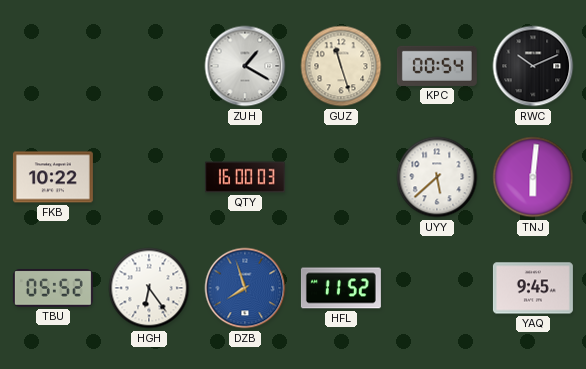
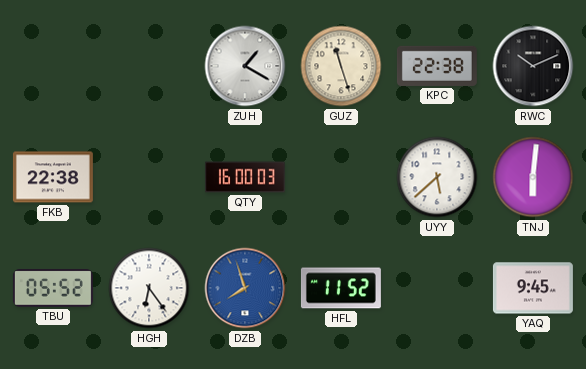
KPC: 00:54 -> 22:38
FKB: 10:22 -> 22:38
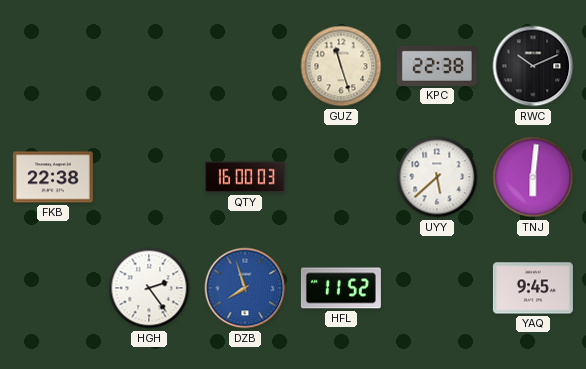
ZUH: 1:20 -> none
TBU: 05:52 -> none
HGH: 6:24 -> 2:24
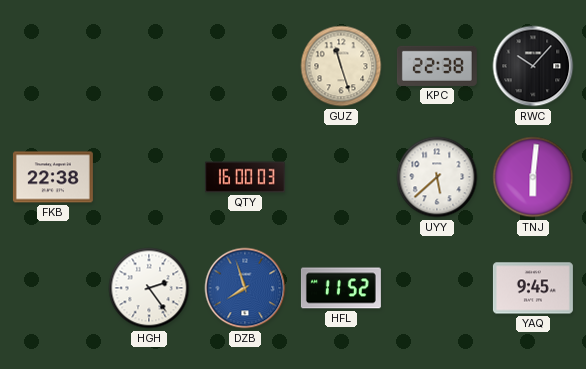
RWC: 10:11 -> 10:07
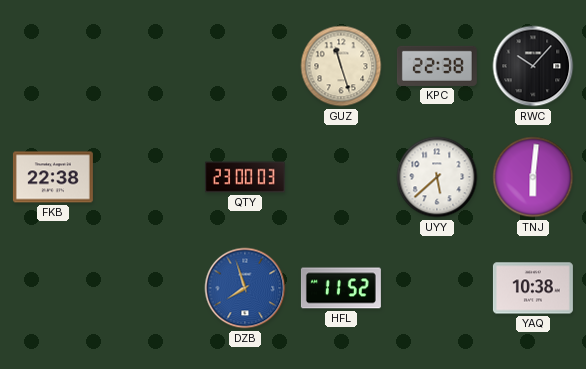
QTY: 16:00 -> 23:00
HGH: 2:24 -> none
YAQ: 9:45 -> 10:38
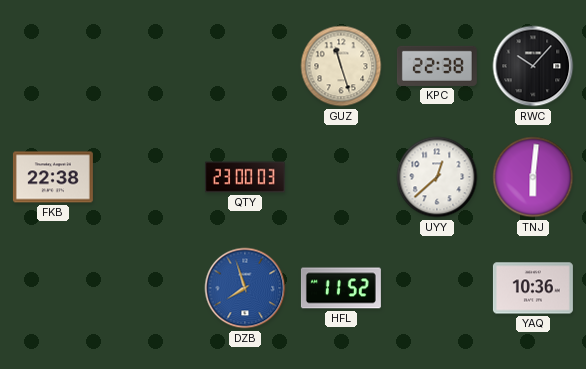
UYY: 5:38 -> 12:38
YAQ: 10:38 -> 10:36
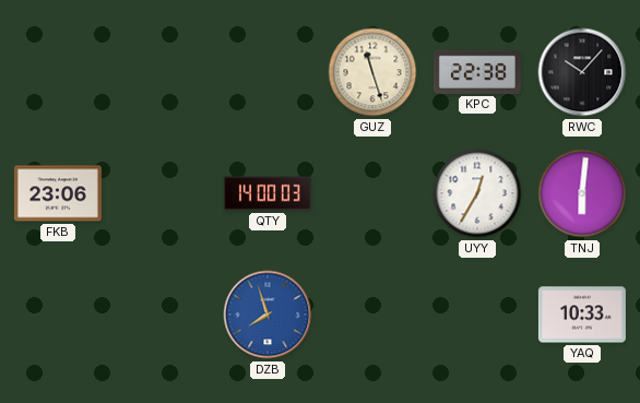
FKB: 22:38 -> 23:06
QTY: 23:00 -> 14:00
UYY: 12:38 -> 12:35
HFL: 11:52 -> none
YAQ: 10:36 -> 10:33
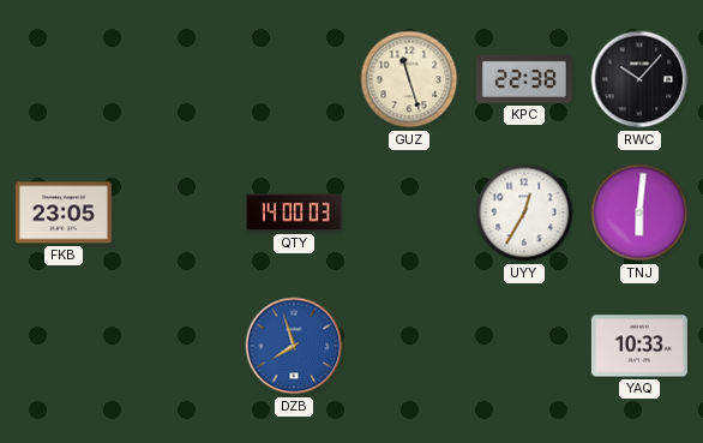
FKB: 23:06 -> 23:05
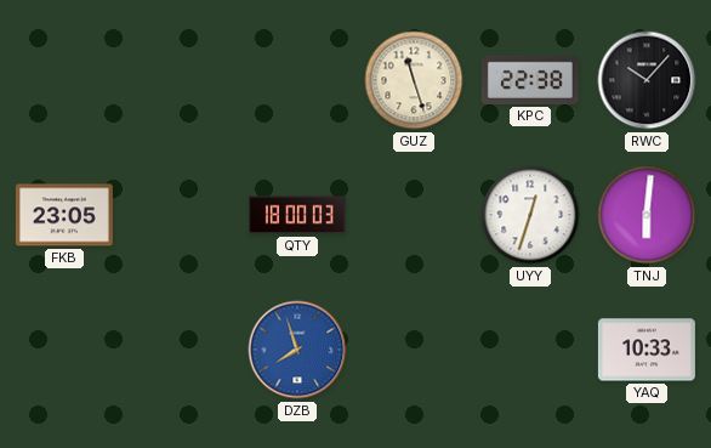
QTY: 14:00 -> 18:00
UYY: 12:35 -> 12:33
